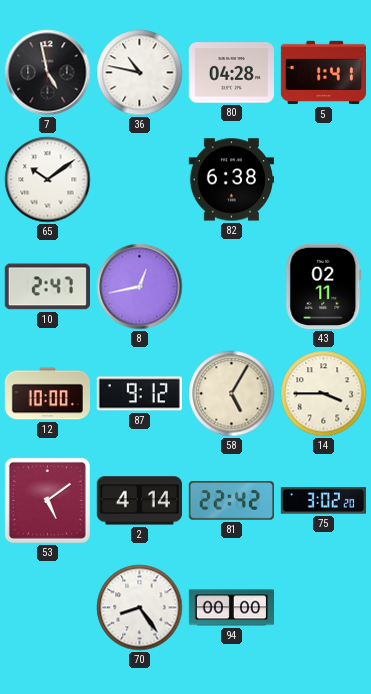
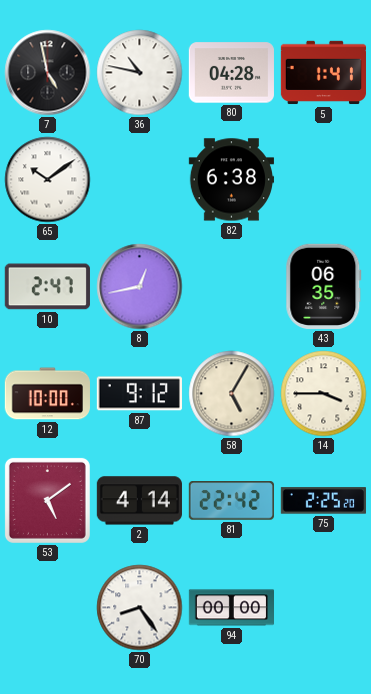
43: 02:11 -> 06:35
75: 3:02 -> 2:25
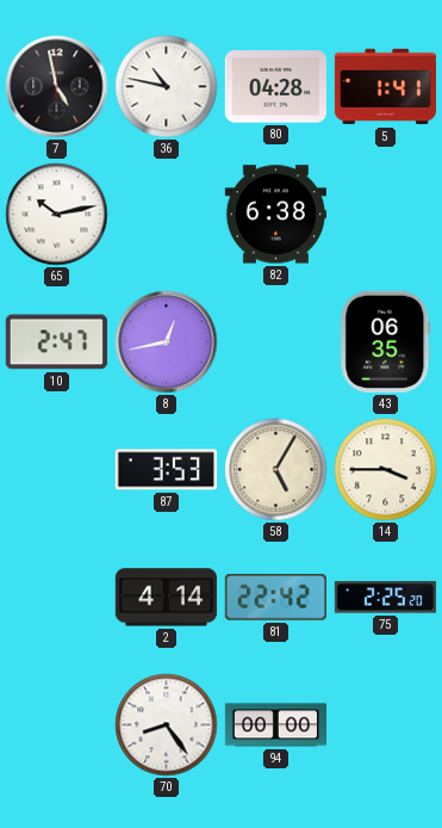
65: 10:09 -> 10:13
12: 10:00 -> none
87: 9:12 -> 3:53
53: 5:09 -> none
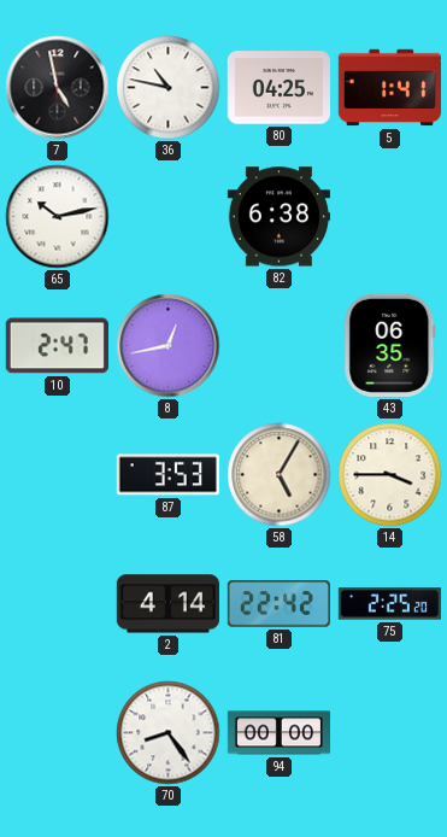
80: 04:28 -> 04:25
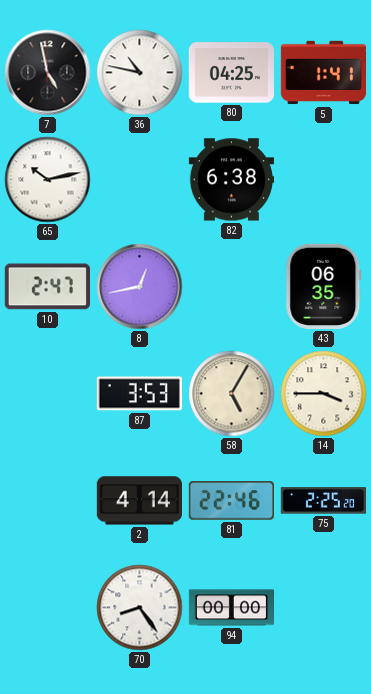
81: 22:42 -> 22:46
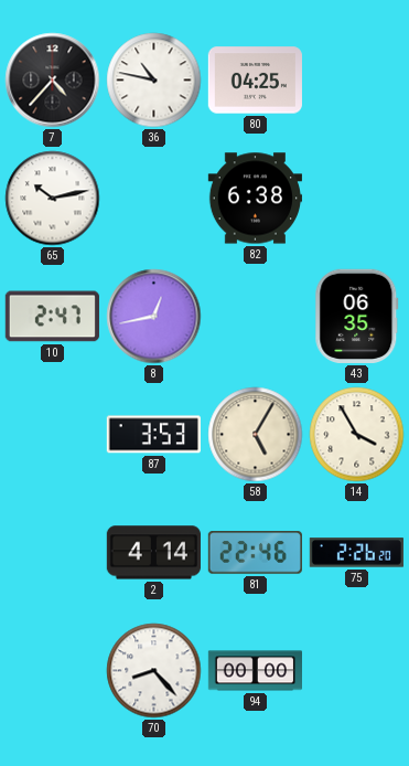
7: 4:58 -> 4:37
5: 1:41 -> none
14: 3:45 -> 3:55
75: 2:25 -> 2:26
70: 8:24 -> 8:23
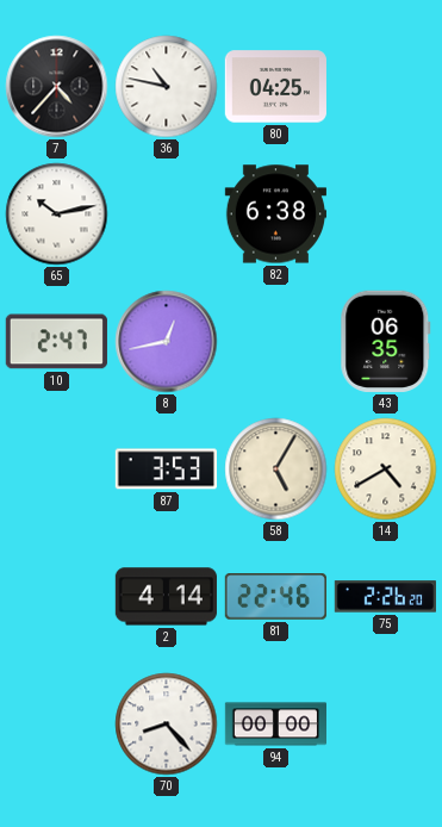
14: 3:55 -> 4:40
